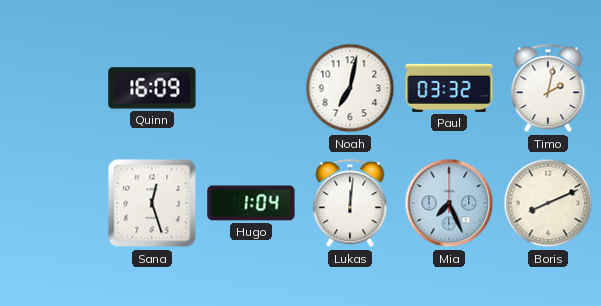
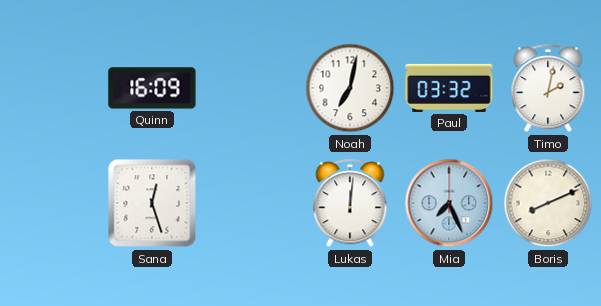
Hugo: 1:04 -> none
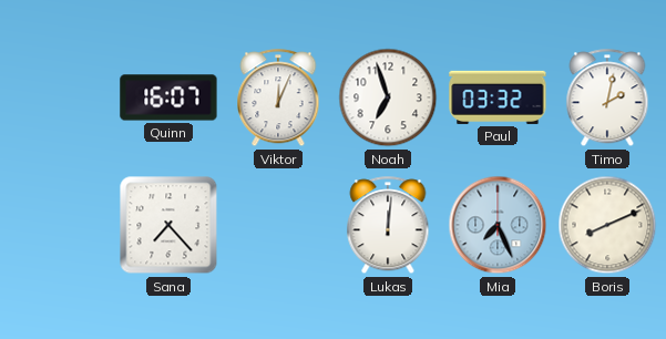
Quinn: 16:09 -> 16:07
Viktor: none -> 12:04
Noah: 7:02 -> 6:57
Sana: 12:27 -> 7:23
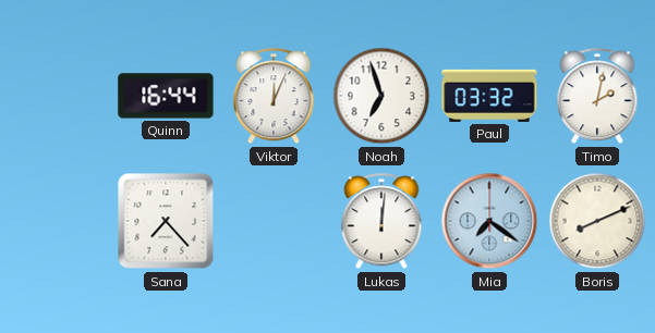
Quinn: 16:07 -> 16:44
Mia: 7:26 -> 7:21
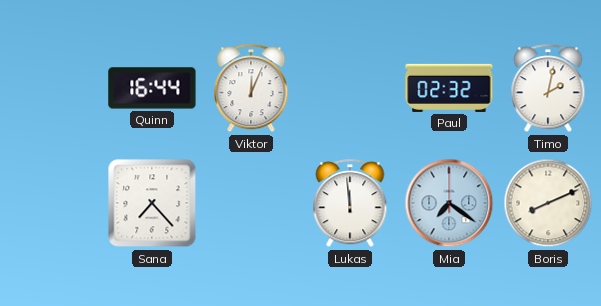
Noah: 6:57 -> none
Paul: 03:32 -> 02:32
Lukas: 12:01 -> 11:59
